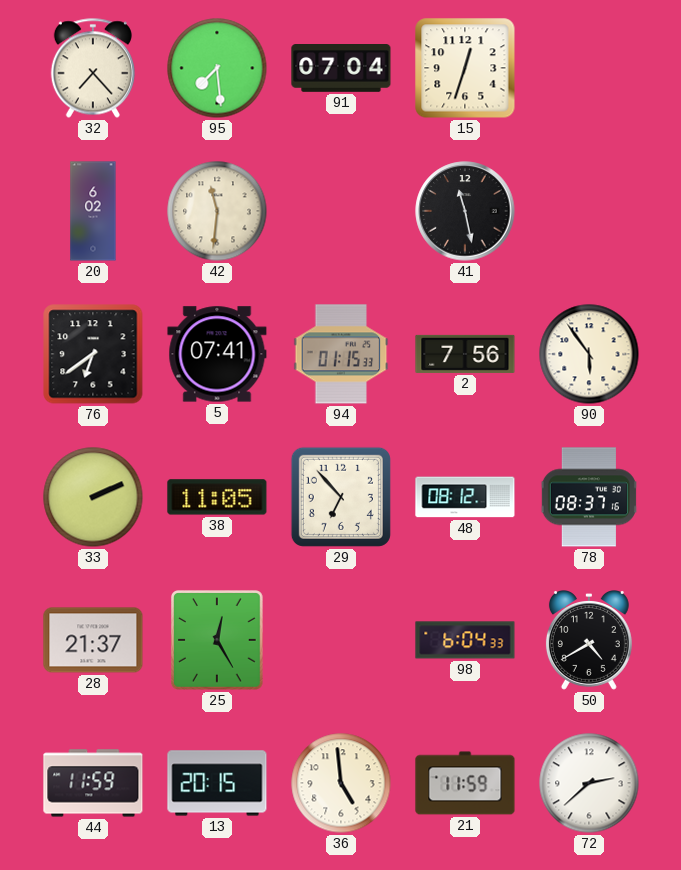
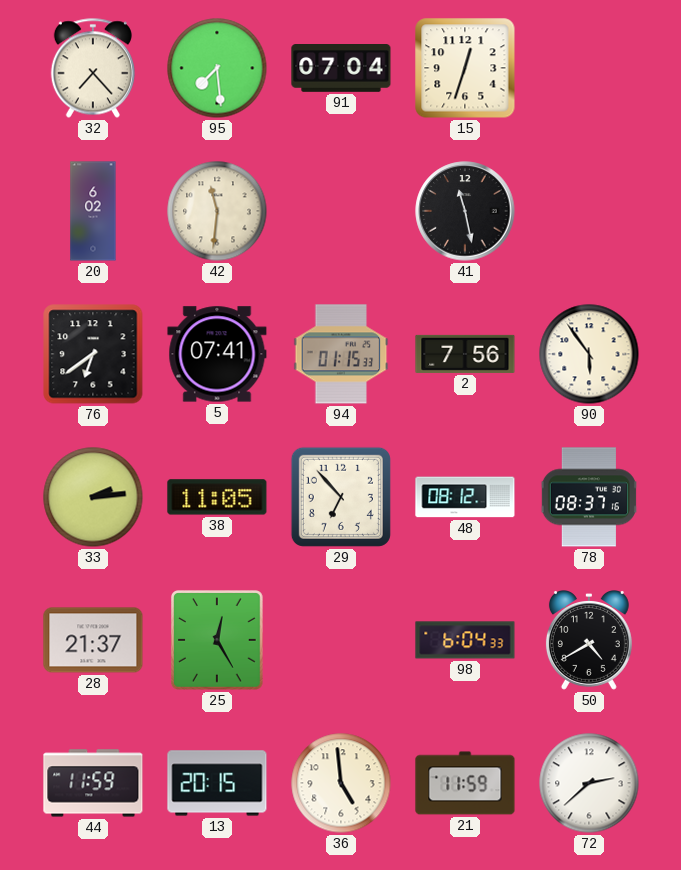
33: 2:11 -> 2:14
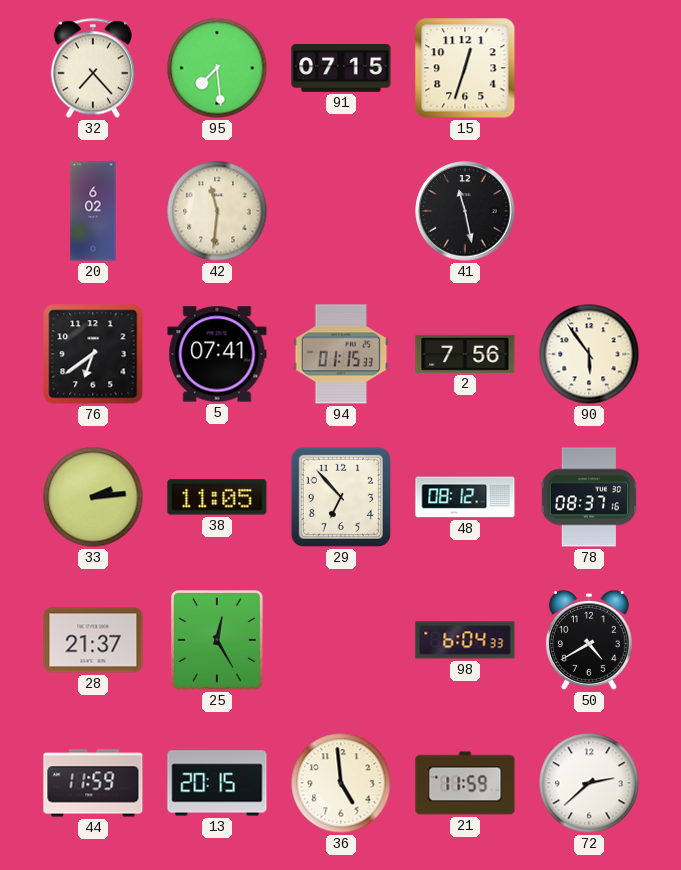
91: 07:04 -> 07:15
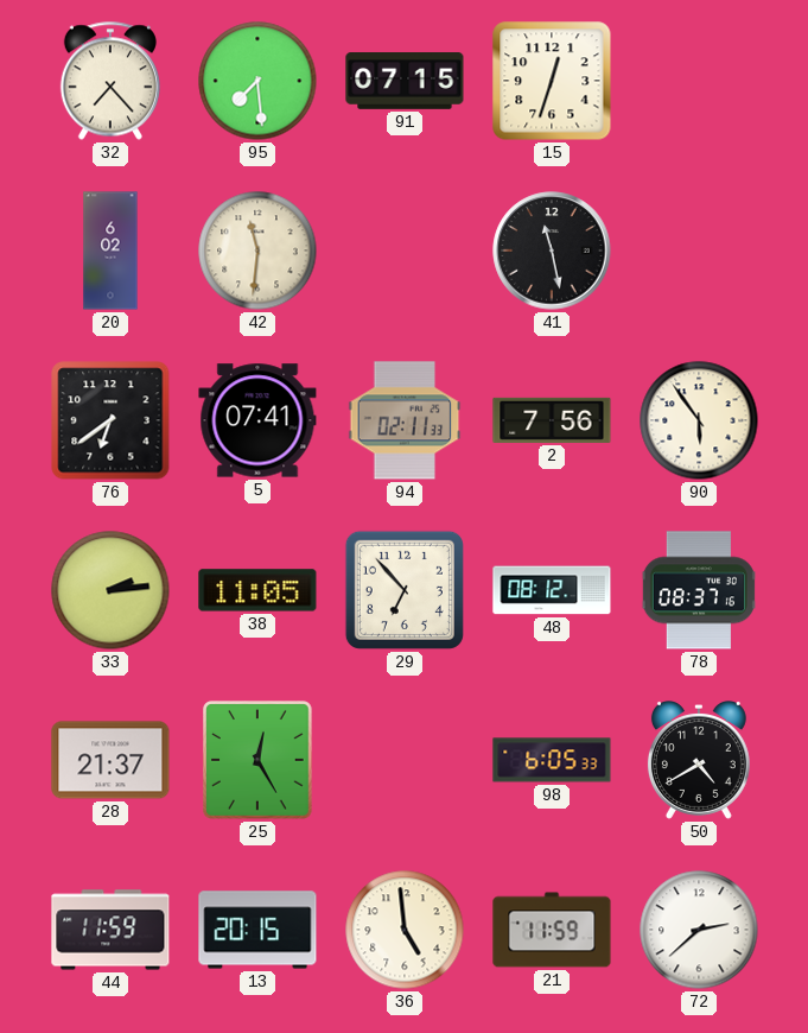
94: 01:15 -> 02:11
98: 6:04 -> 6:05
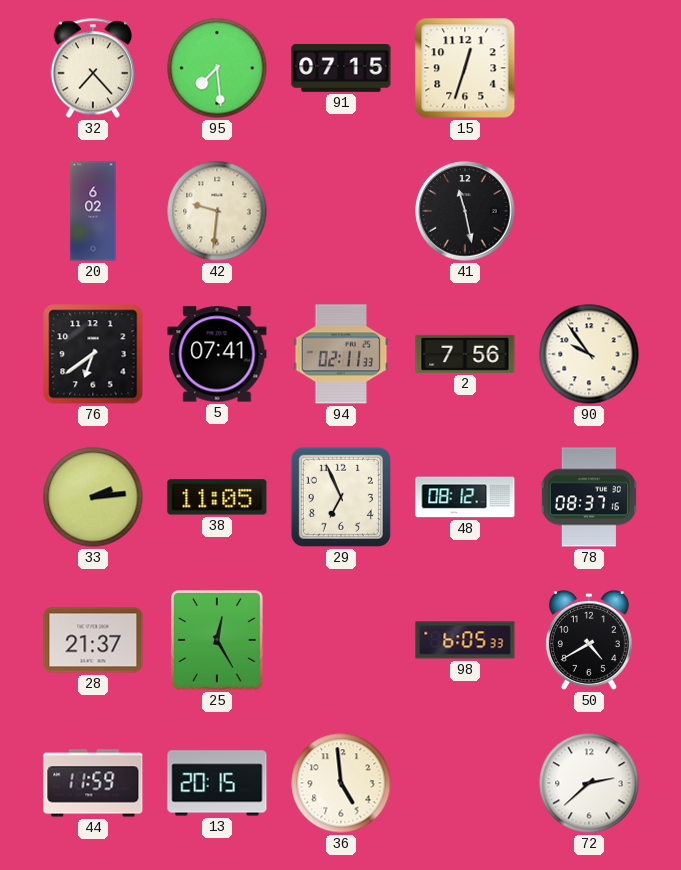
42: 11:31 -> 9:31
90: 5:54 -> 9:54
29: 6:53 -> 6:56
21: 11:59 -> none
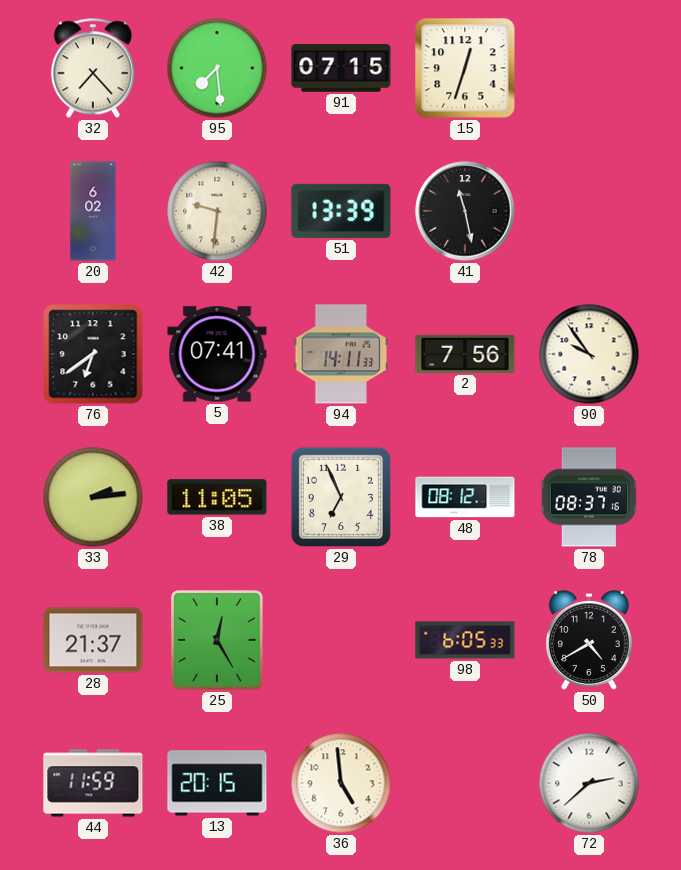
51: none -> 13:39
94: 02:11 -> 14:11
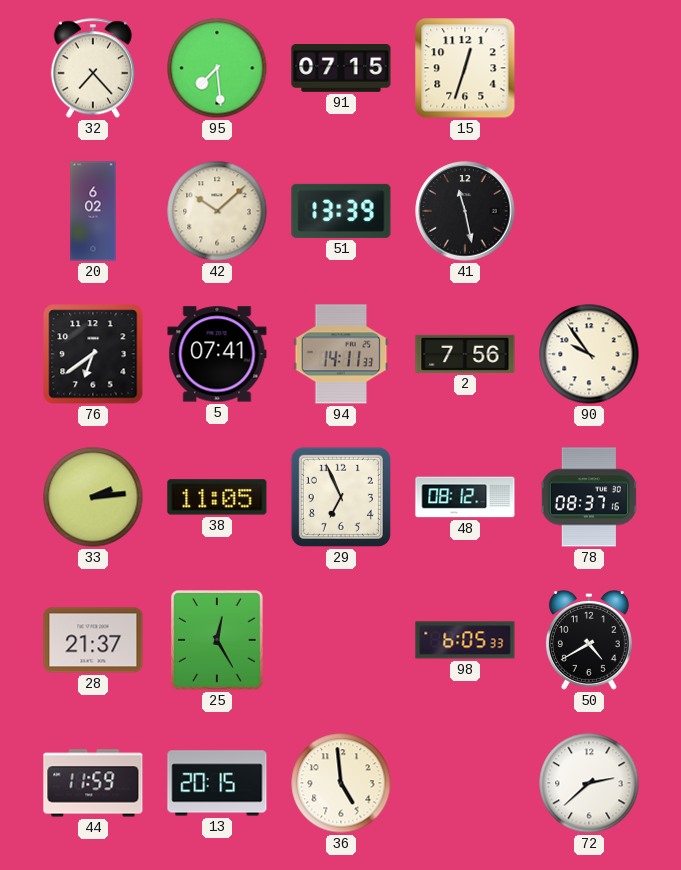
42: 9:31 -> 10:08
